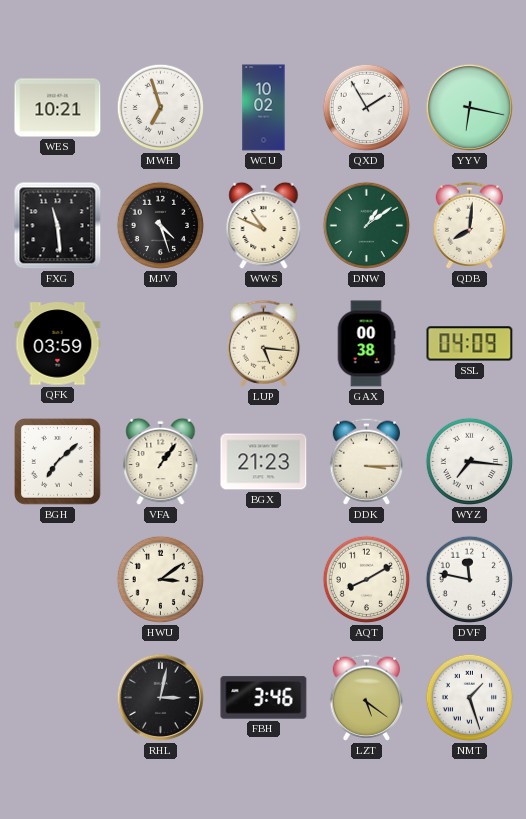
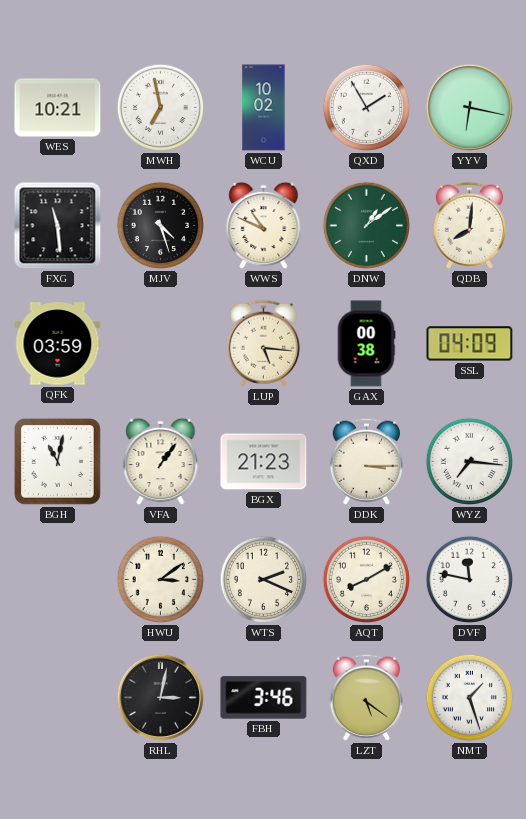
MWH: 6:57 -> 6:58
BGH: 7:08 -> 11:02
WTS: none -> 2:19
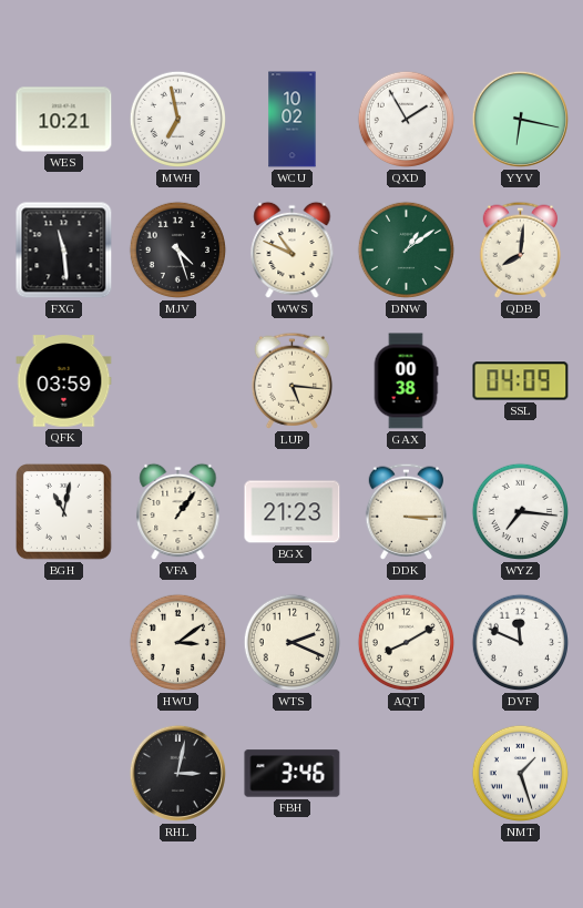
DVF: 11:47 -> 11:49
LZT: 5:21 -> none
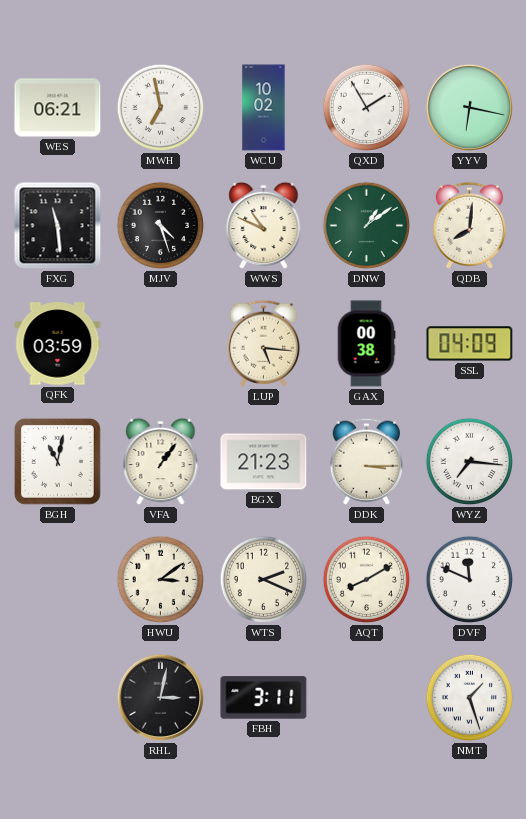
WES: 10:21 -> 06:21
FBH: 3:46 -> 3:11
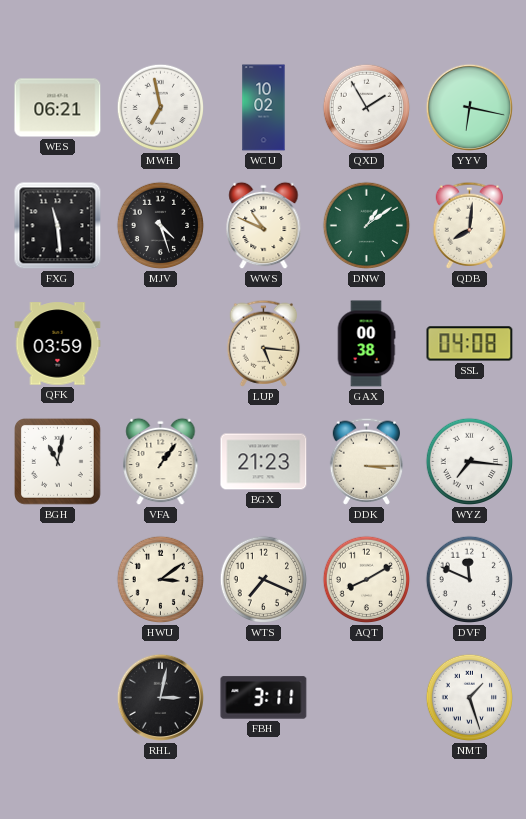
SSL: 04:09 -> 04:08
WTS: 2:19 -> 7:19
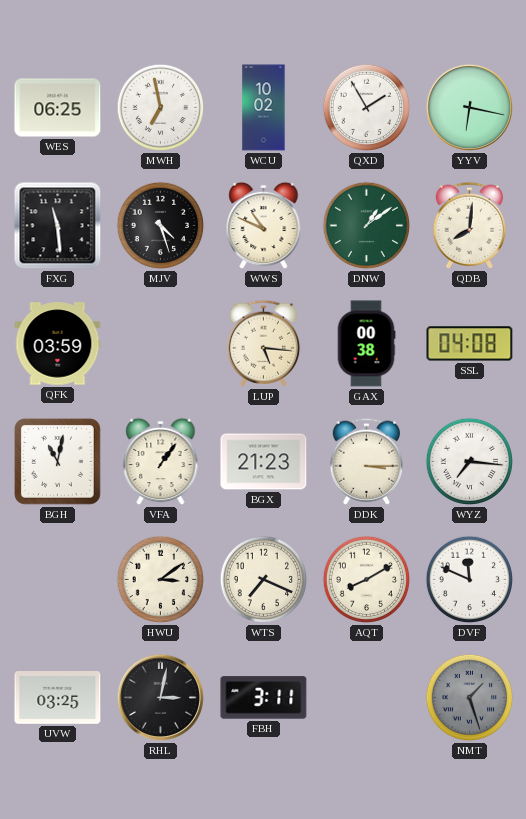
WES: 06:21 -> 06:25
UVW: none -> 03:25
NMT dial: white -> grey
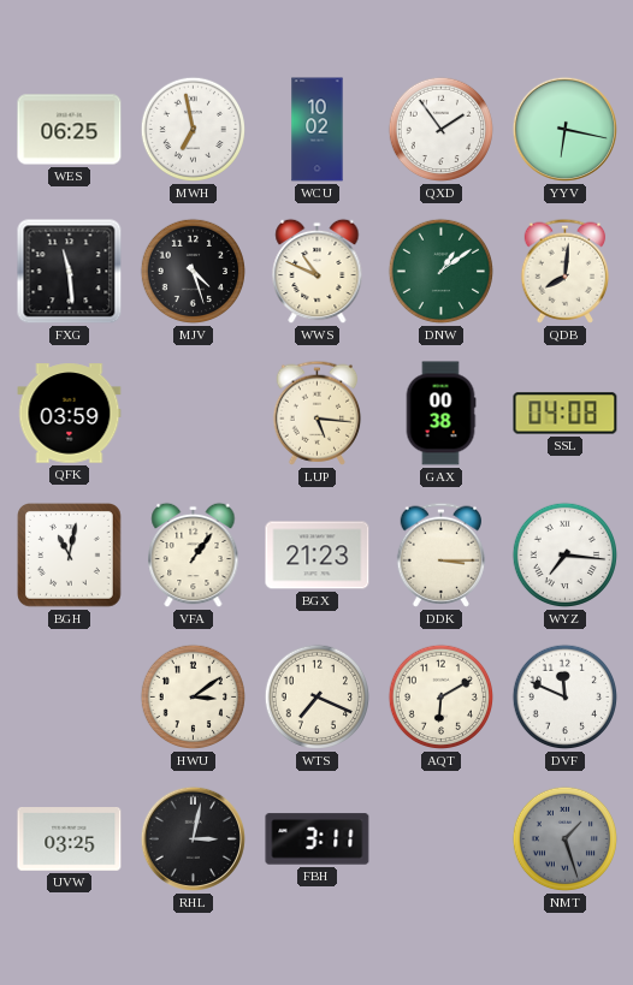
QXD: 1:55 -> 1:54
AQT: 8:10 -> 6:10
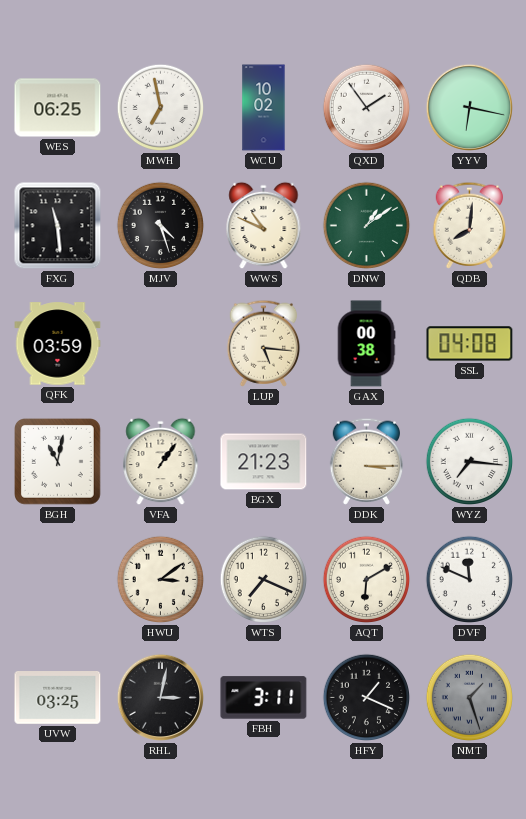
HFY: none -> 1:19
